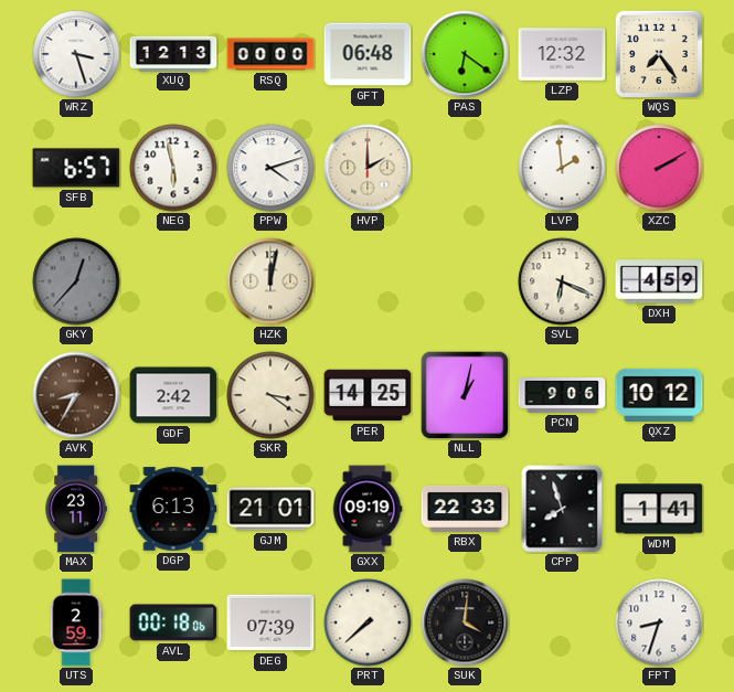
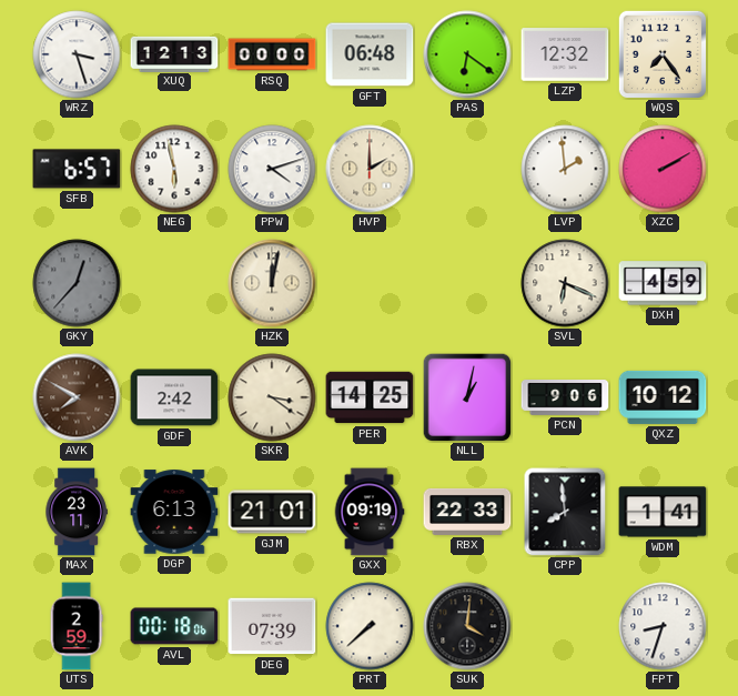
AVK: 8:35 -> 7:50
CPP: 7:57 -> 7:59
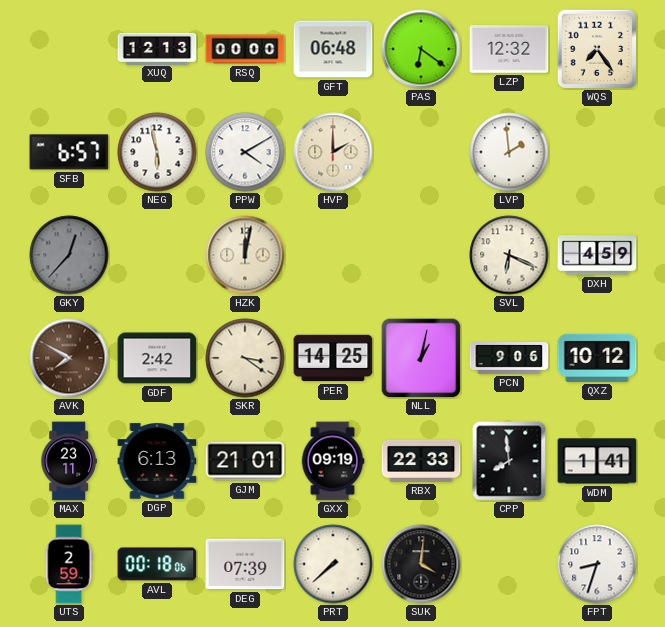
WRZ: 3:27 -> none
PPW: 4:12 -> 4:10
XZC: 2:10 -> none
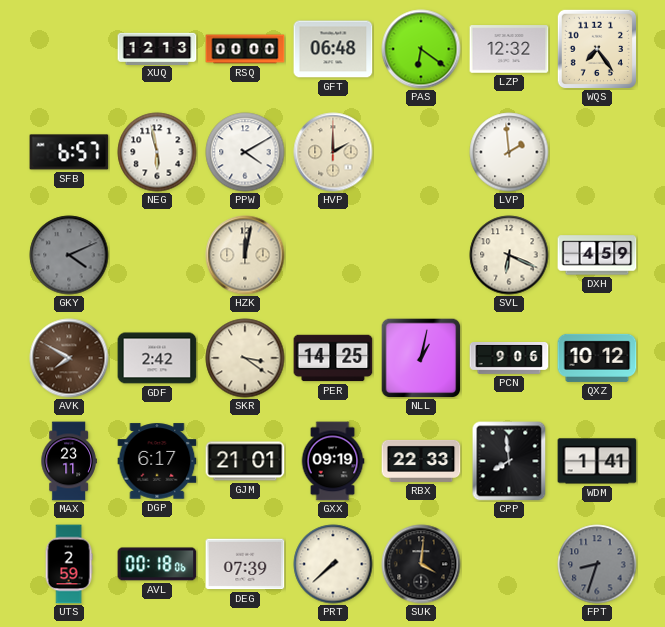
GKY: 12:37 -> 4:11
DGP: 6:13 -> 6:17
FPT dial: white -> grey
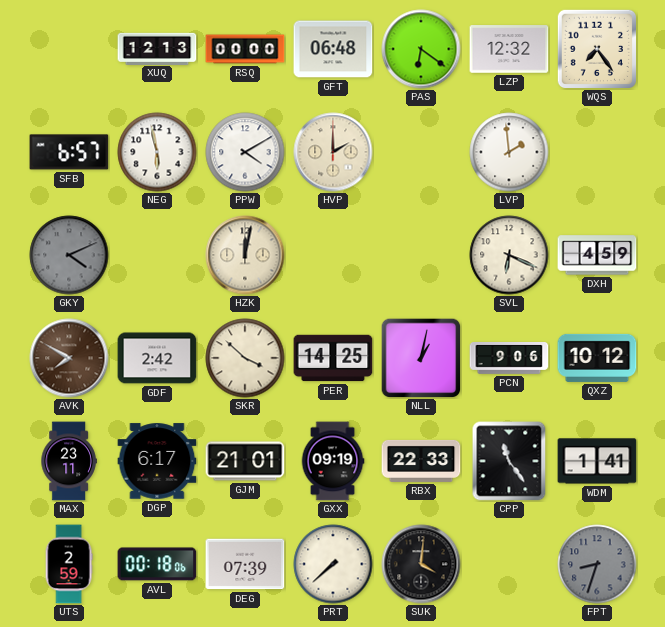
SKR: 3:21 -> 3:52
CPP: 7:59 -> 11:24
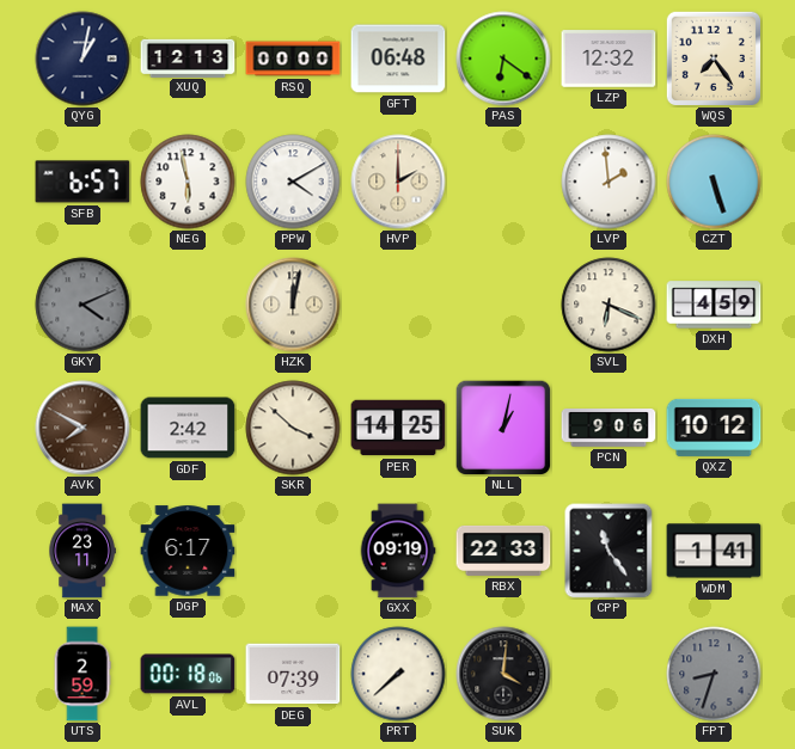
QYG: none -> 1:02
CZT: none -> 5:27
GJM: 21:01 -> none
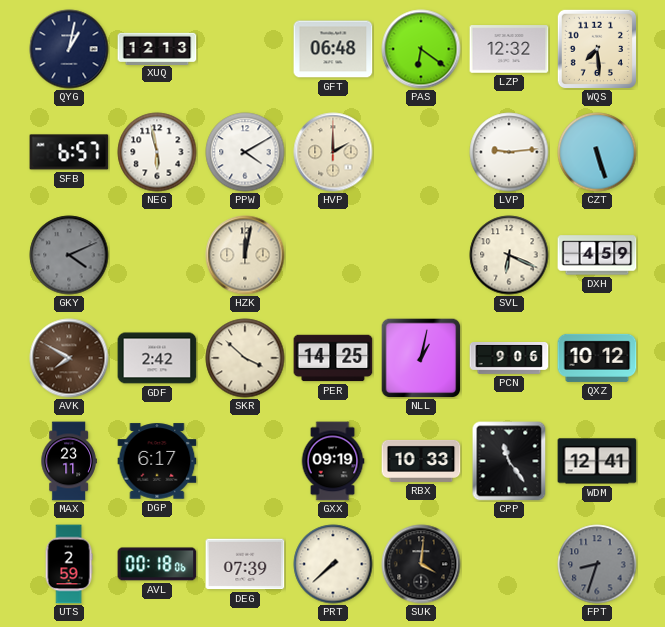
RSQ: 00:00 -> none
WQS: 7:24 -> 7:29
LVP: 1:59 -> 9:14
RBX: 22:33 -> 10:33
WDM: 1:41 -> 12:41
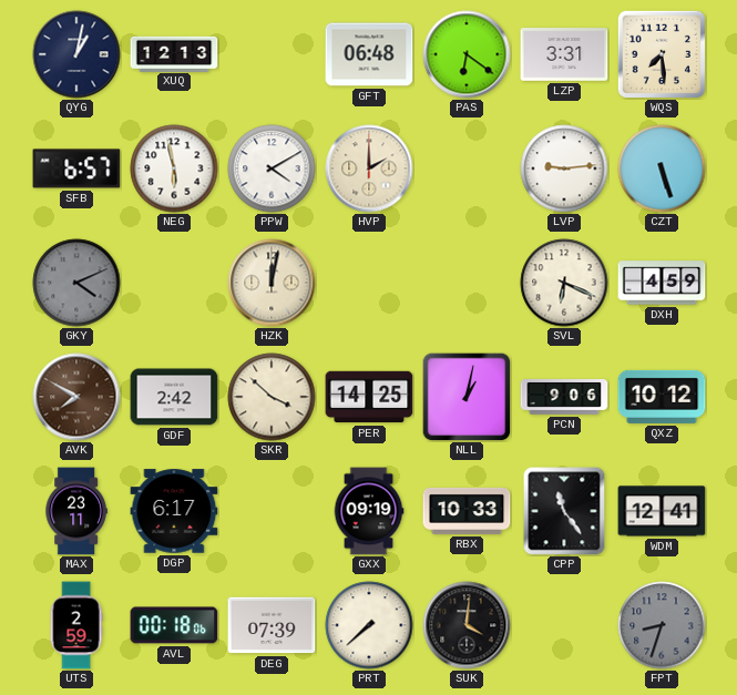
LZP: 12:32 -> 3:31
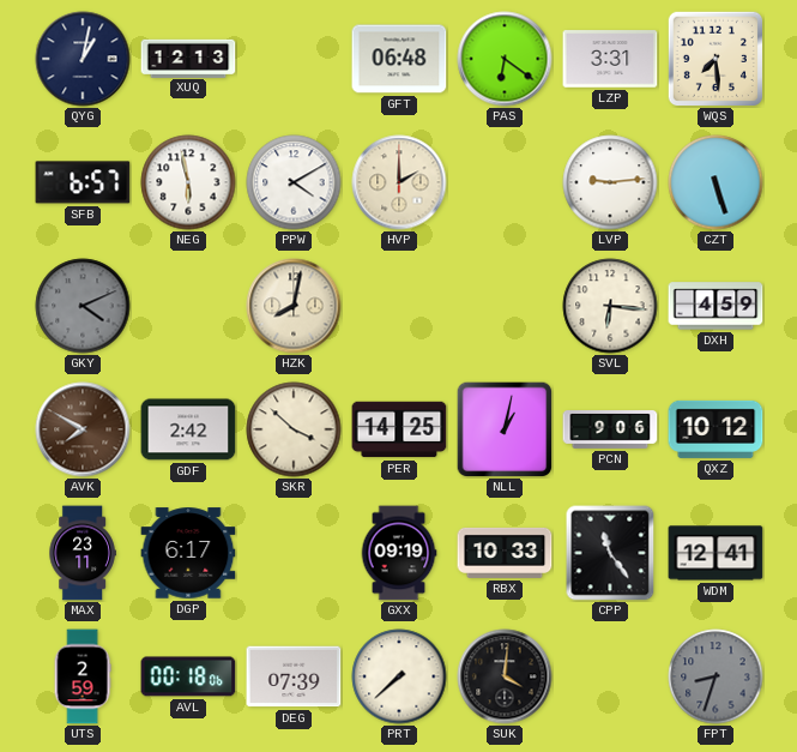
HZK: 12:02 -> 8:02
SVL: 6:19 -> 6:16
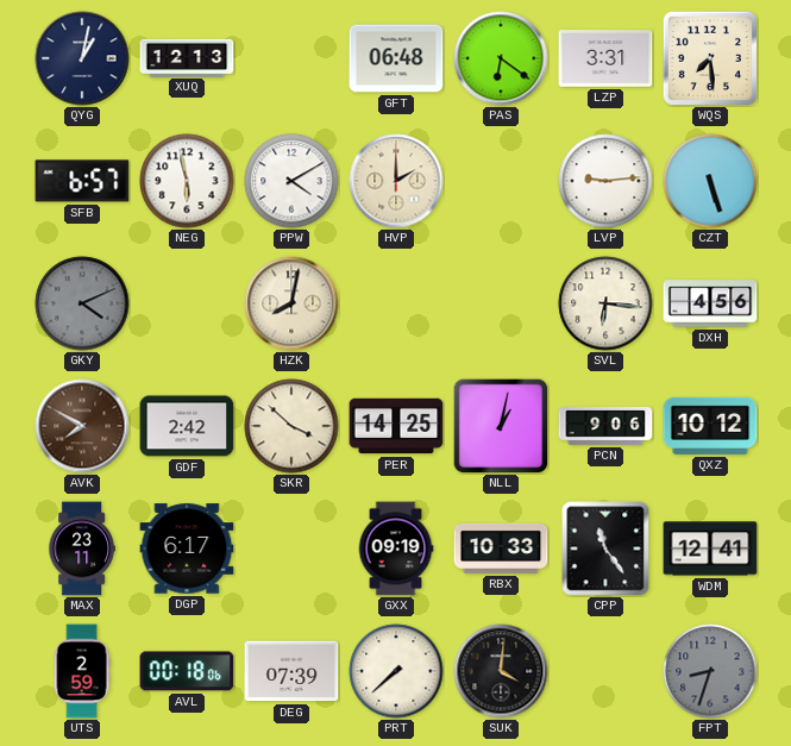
DXH: 4:59 -> 4:56
